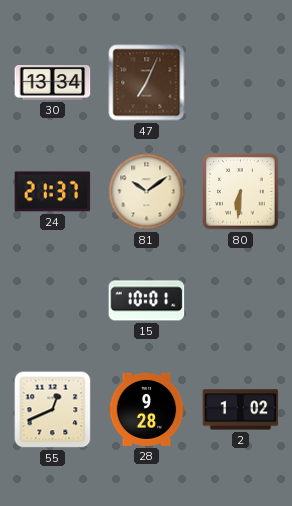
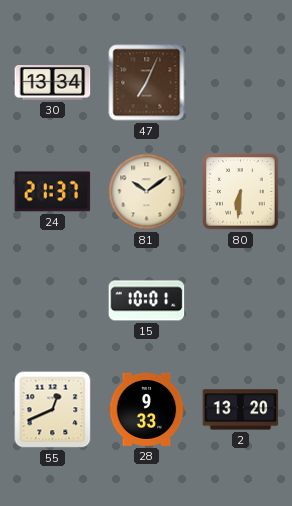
28: 9:28 -> 9:33
2: 1:02 -> 13:20
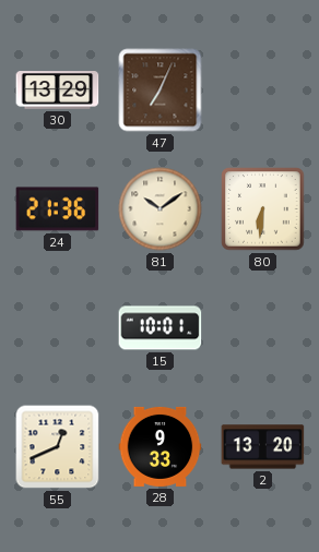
30: 13:34 -> 13:29
24: 21:37 -> 21:36
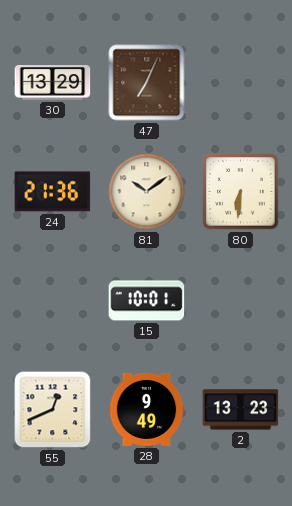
28: 9:33 -> 9:49
2: 13:20 -> 13:23
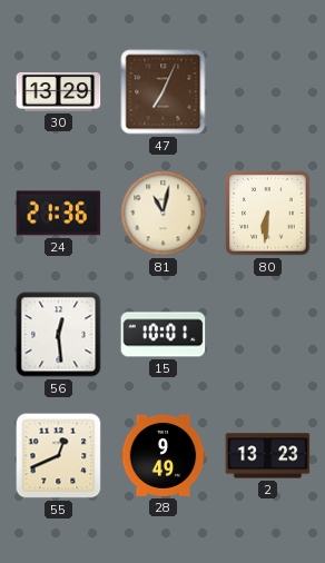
81: 10:09 -> 11:02
56: none -> 12:29
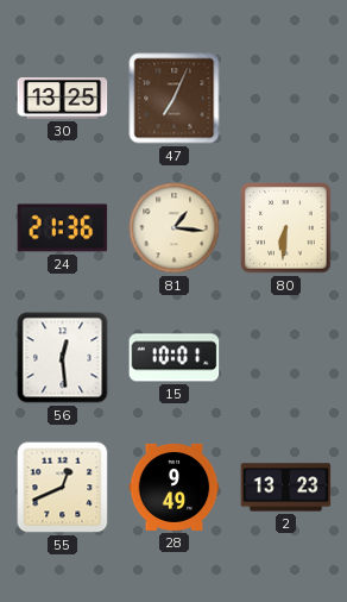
30: 13:29 -> 13:25
81: 11:02 -> 1:16
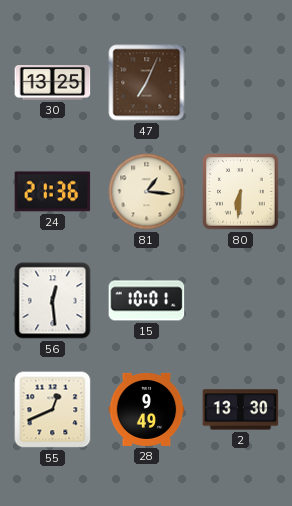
2: 13:23 -> 13:30
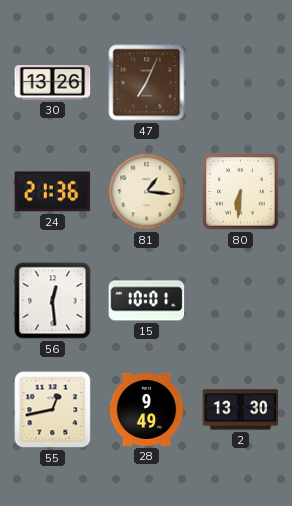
30: 13:25 -> 13:26
55: 12:41 -> 12:43
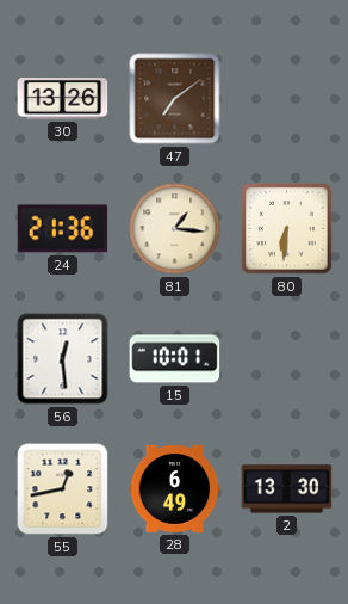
47: 7:04 -> 7:09
28: 9:49 -> 6:49
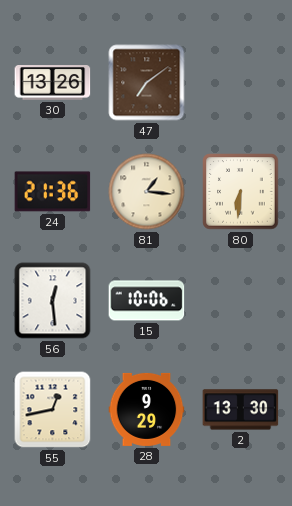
15: 10:01 -> 10:06
28: 6:49 -> 9:29
